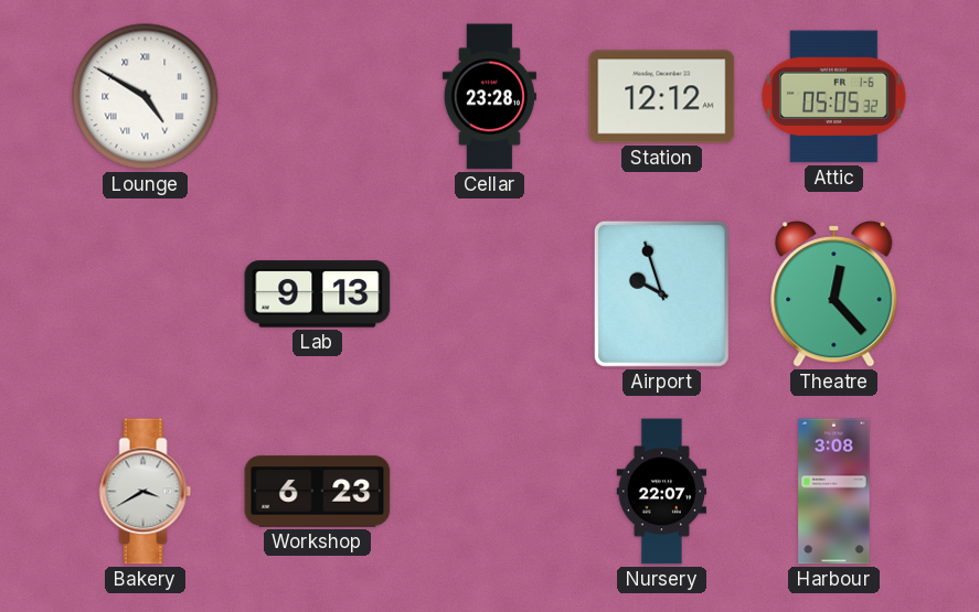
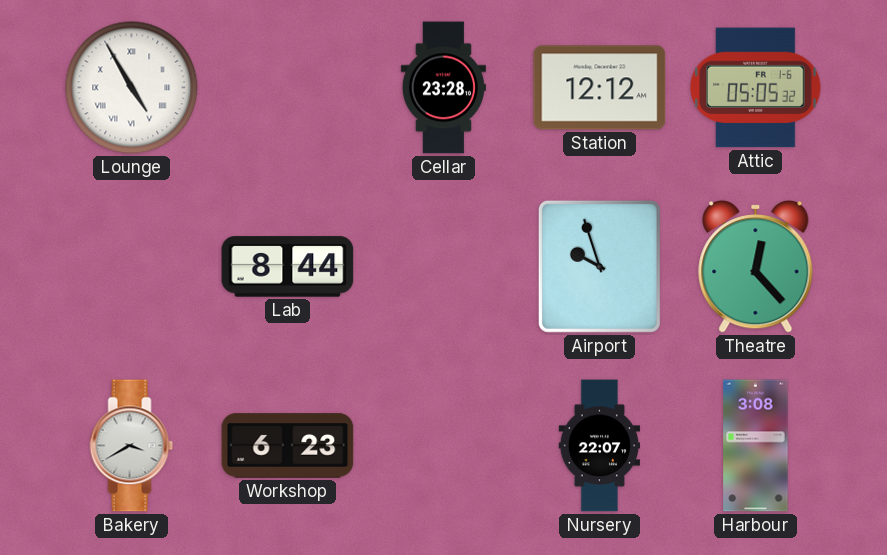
Lounge: 4:50 -> 4:55
Lab: 9:13 -> 8:44
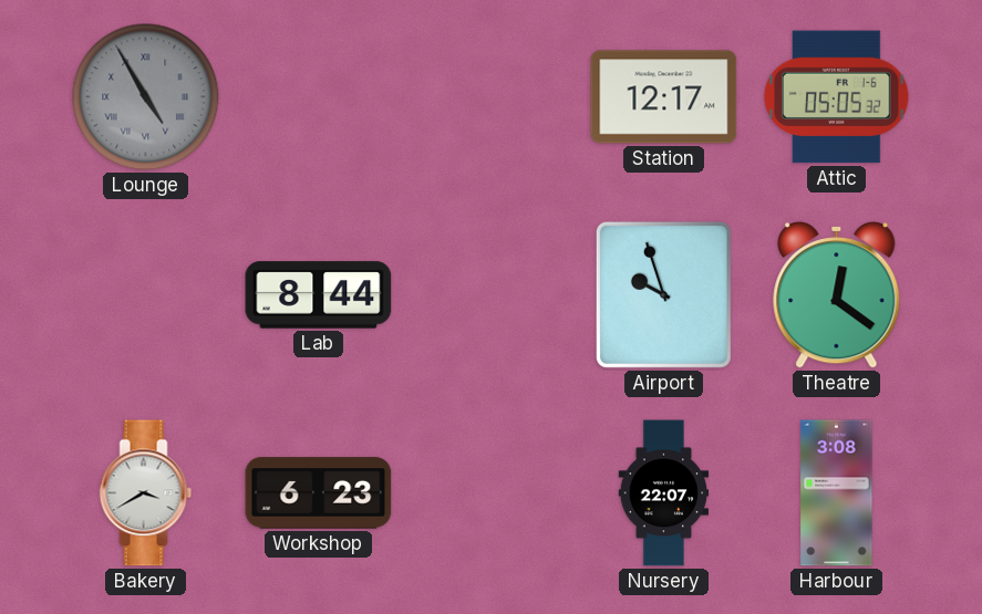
Lounge dial: white -> grey
Cellar: 23:28 -> none
Station: 12:12 -> 12:17
Theatre: 12:23 -> 12:21
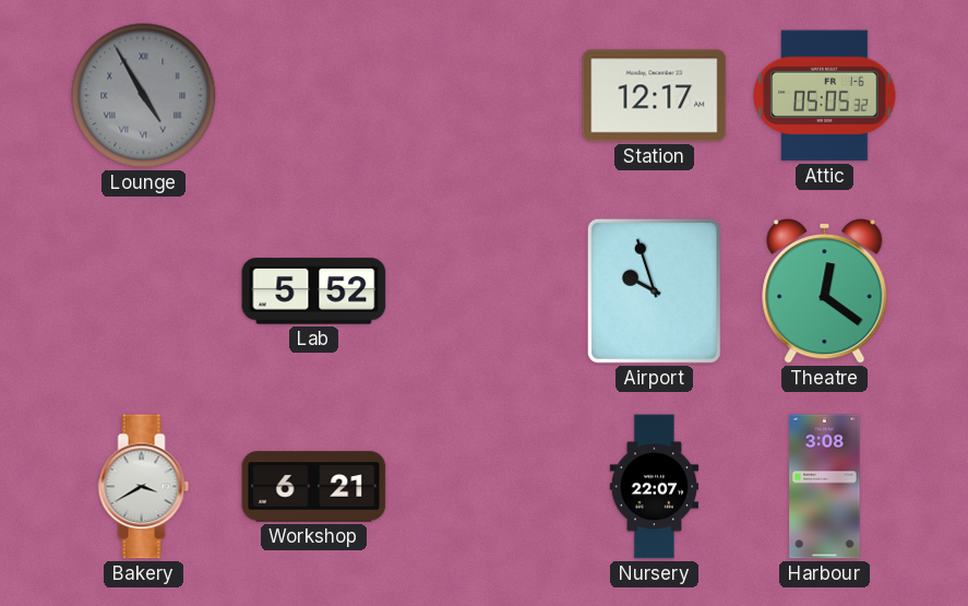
Lab: 8:44 -> 5:52
Workshop: 6:23 -> 6:21
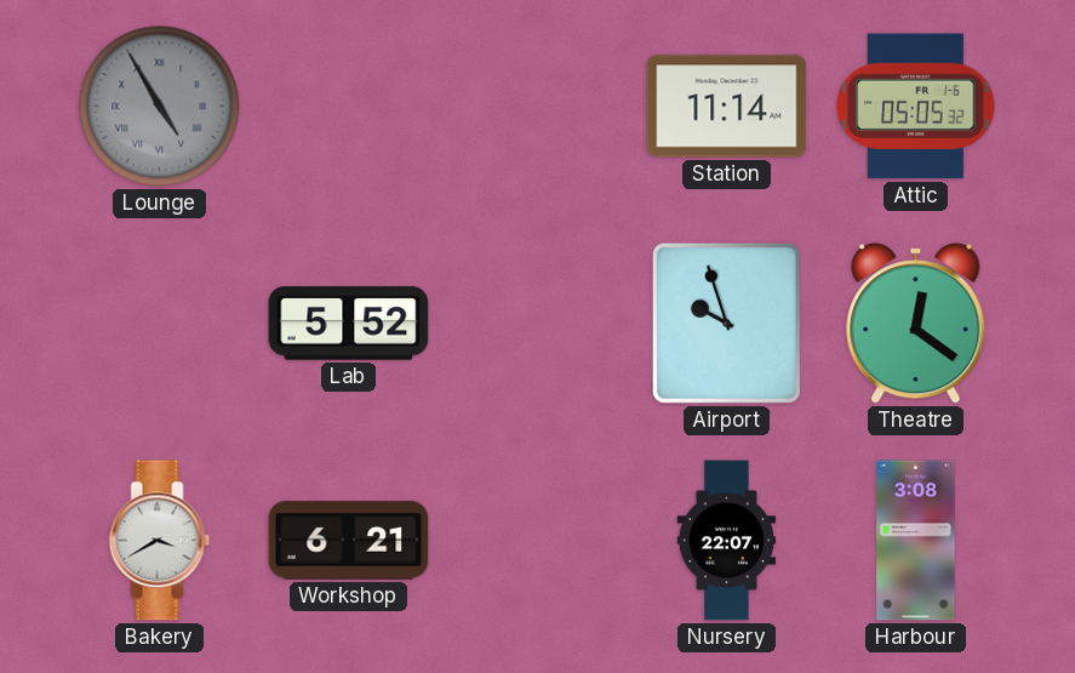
Station: 12:17 -> 11:14
